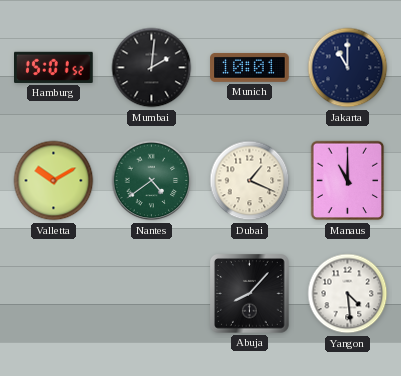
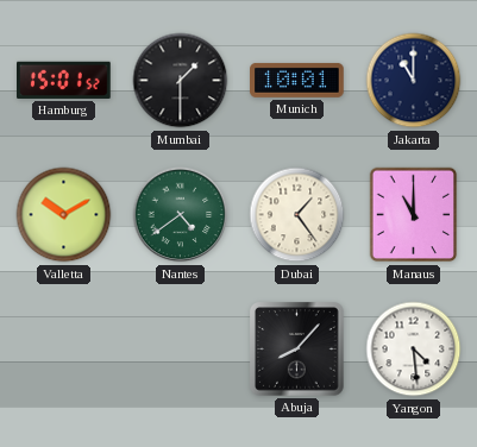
Mumbai: 2:01 -> 1:30
Dubai: 1:19 -> 1:24
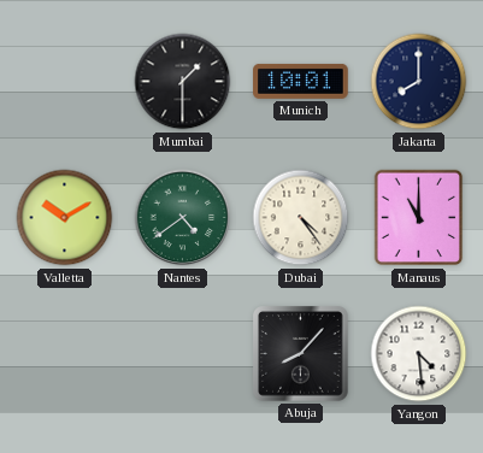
Hamburg: 15:01 -> none
Jakarta: 11:00 -> 8:00
Dubai: 1:24 -> 4:24
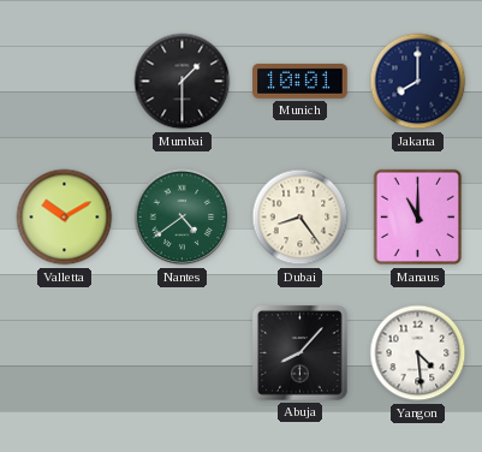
Dubai: 4:24 -> 8:24
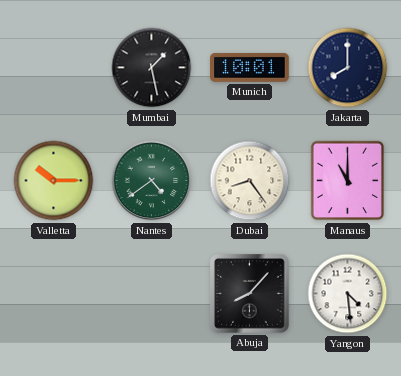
Mumbai: 1:30 -> 1:28
Valletta: 10:10 -> 10:15
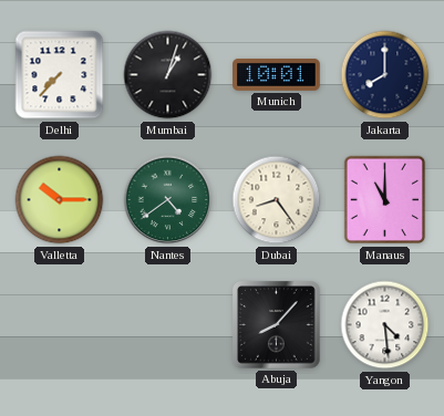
Delhi: none -> 7:37
Mumbai: 1:28 -> 1:03
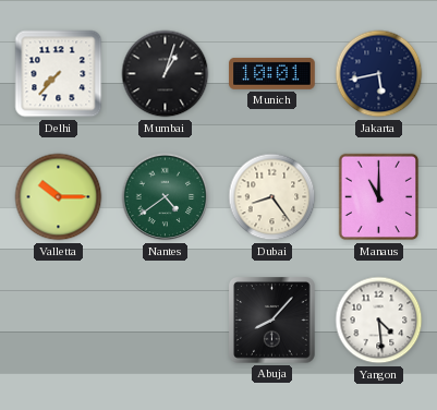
Jakarta: 8:00 -> 5:43
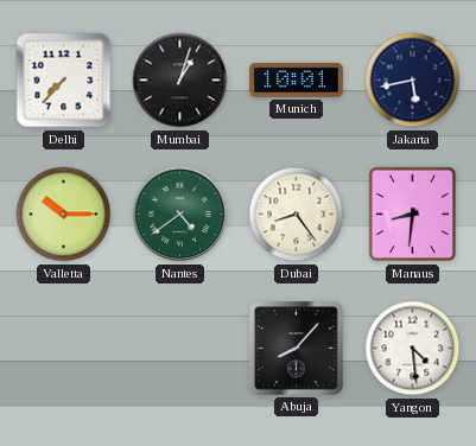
Manaus: 11:00 -> 8:31
